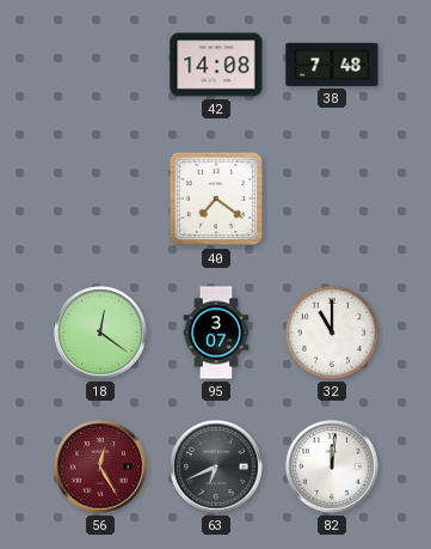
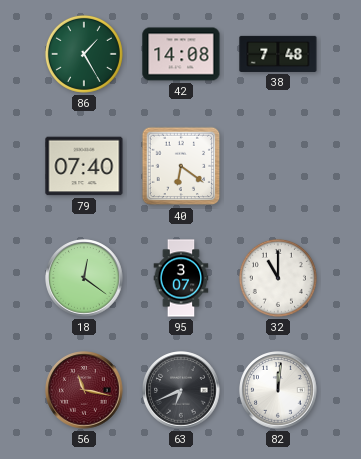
86: none -> 1:25
79: none -> 07:40
40: 7:21 -> 6:21
56: 12:25 -> 11:17
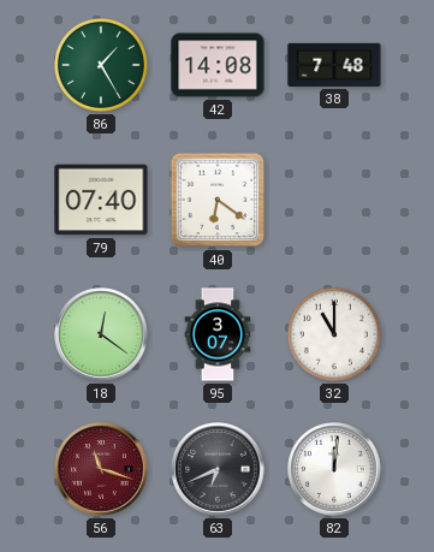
56: 11:17 -> 11:18
